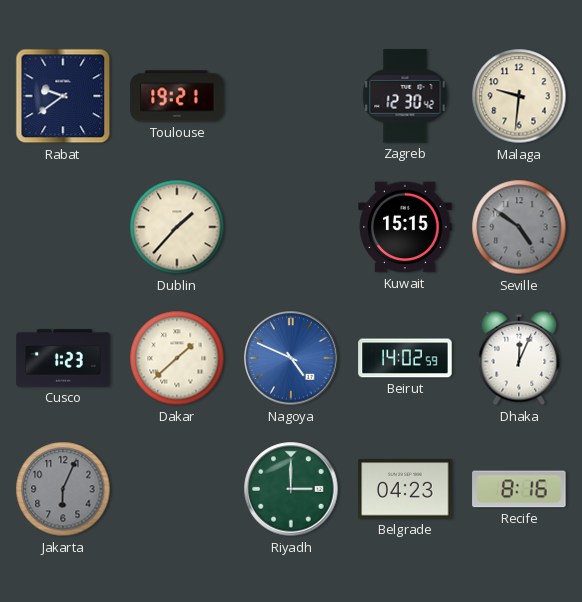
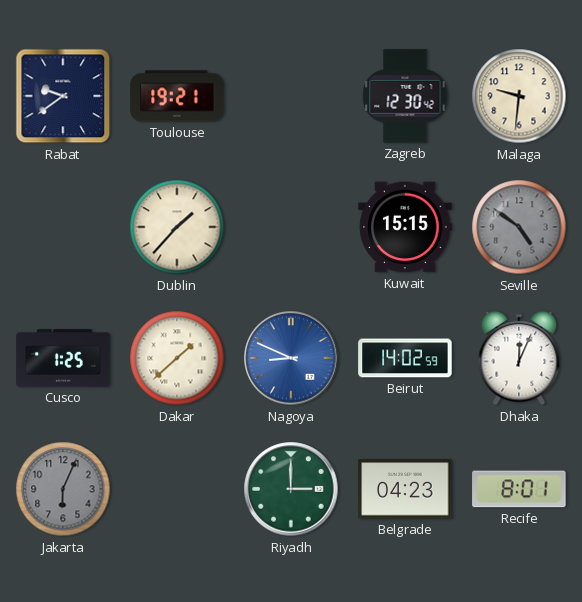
Cusco: 1:23 -> 1:25
Nagoya: 4:49 -> 8:49
Recife: 8:16 -> 8:01
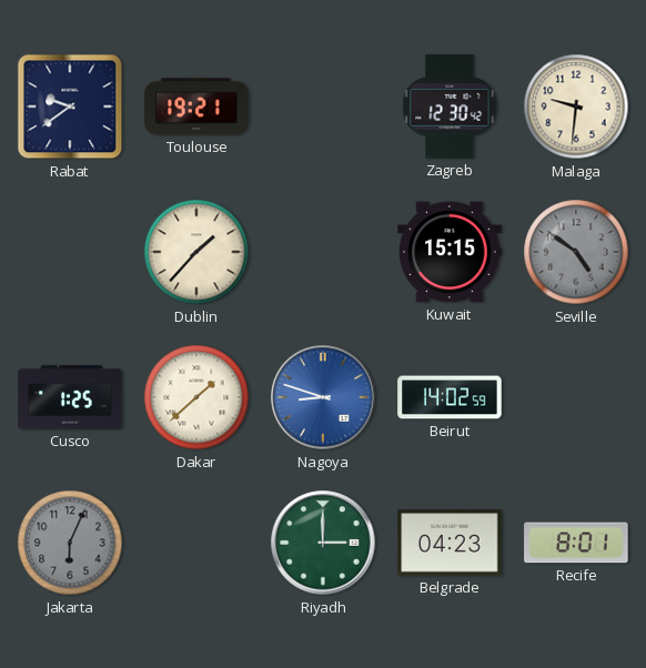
Nagoya: 8:49 -> 8:48
Dhaka: 12:04 -> none
